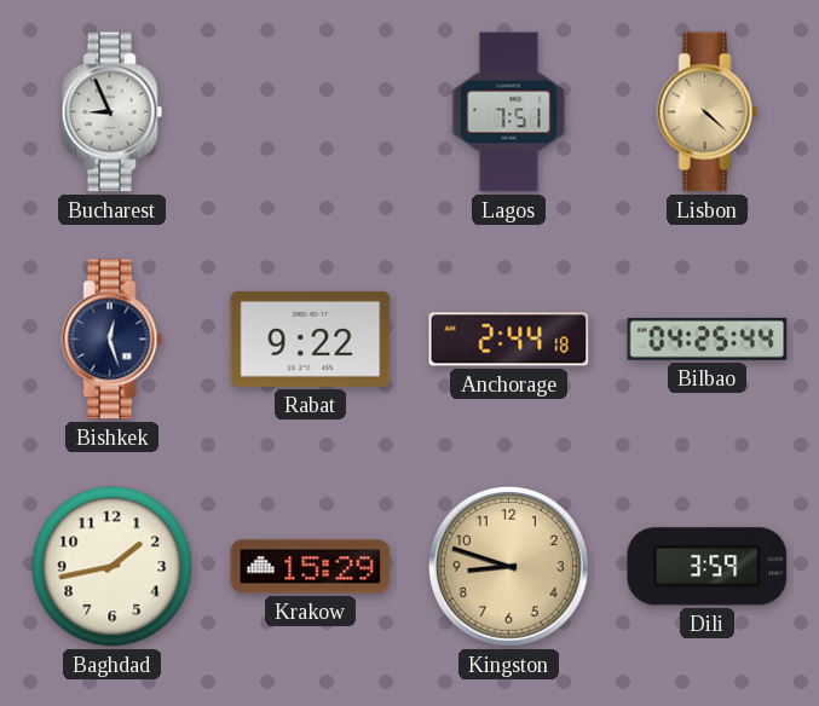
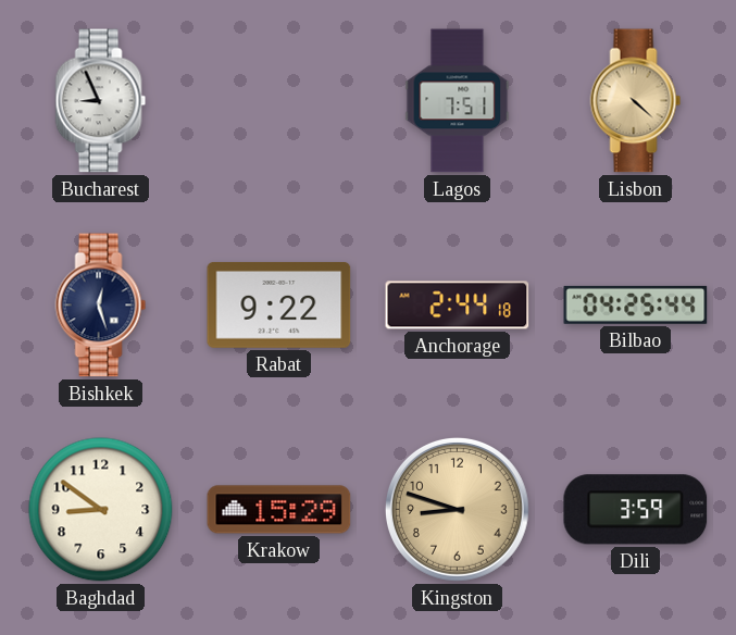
Baghdad: 1:43 -> 8:51
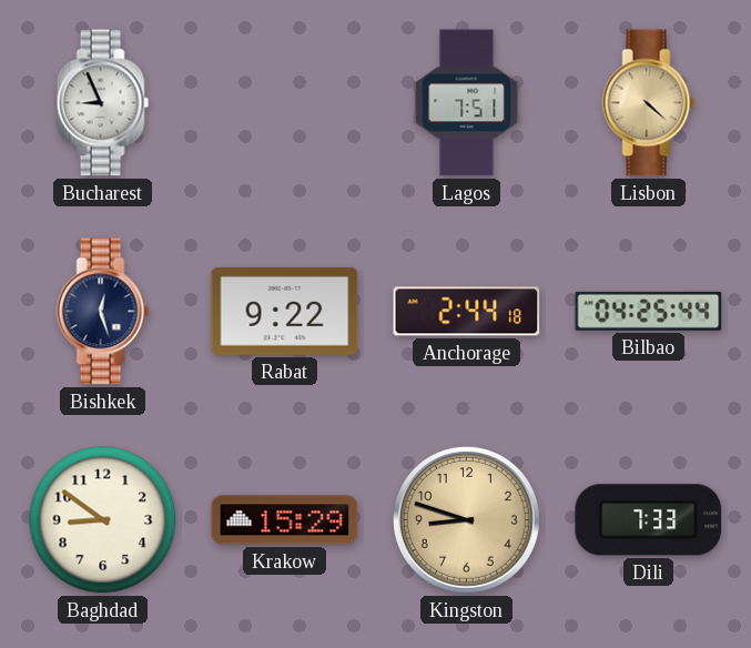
Dili: 3:59 -> 7:33
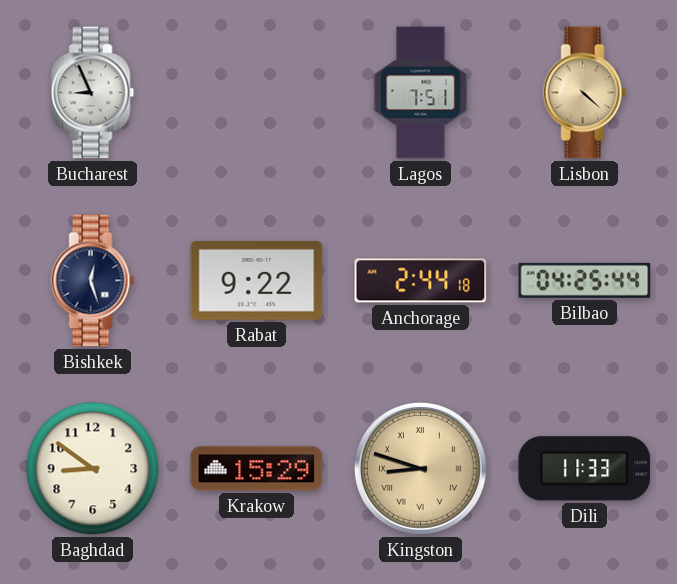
Kingston numerals: Arabic -> Roman
Dili: 7:33 -> 11:33
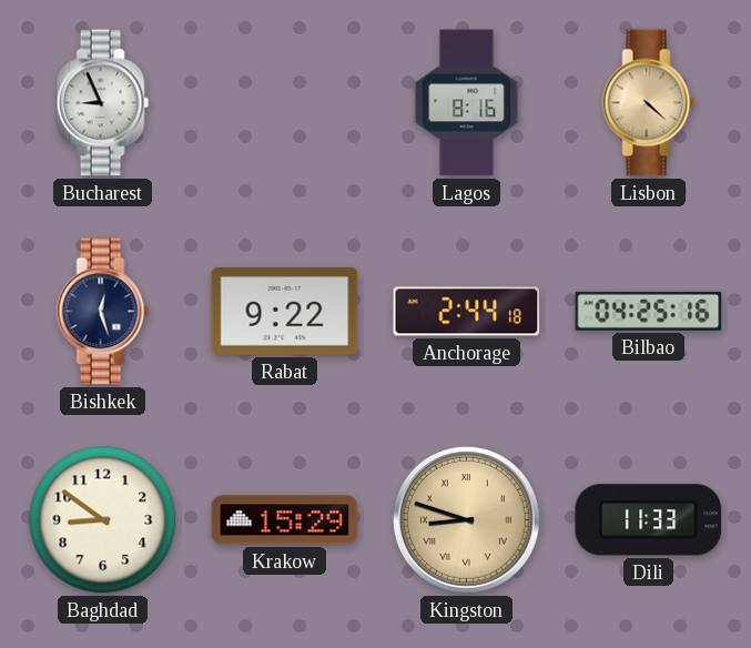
Lagos: 7:51 -> 8:16
Bilbao: 04:25:44 -> 04:25:16
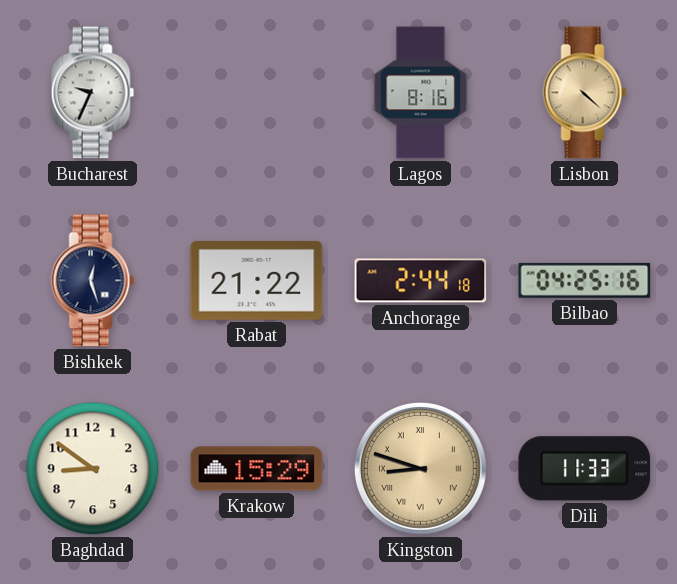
Bucharest: 8:56 -> 9:34
Rabat: 9:22 -> 21:22
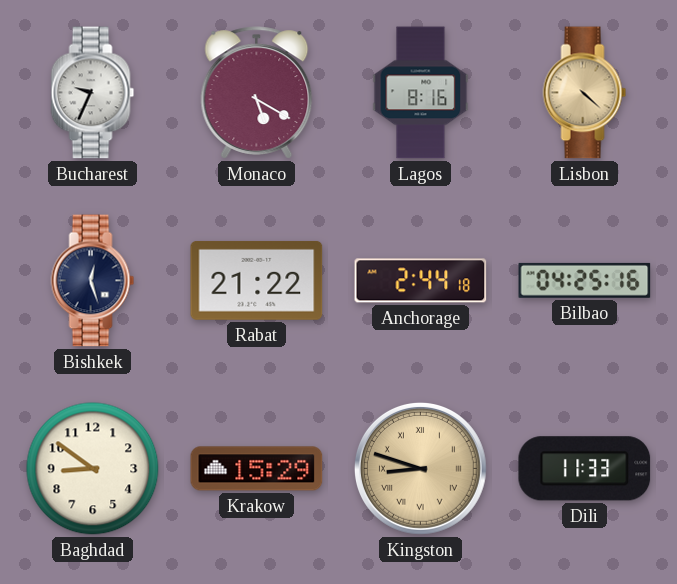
Monaco: none -> 5:20
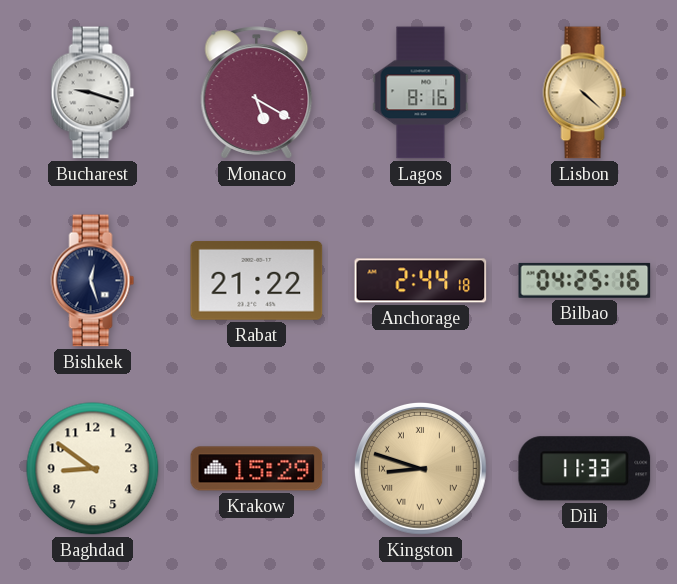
Bucharest: 9:34 -> 9:18
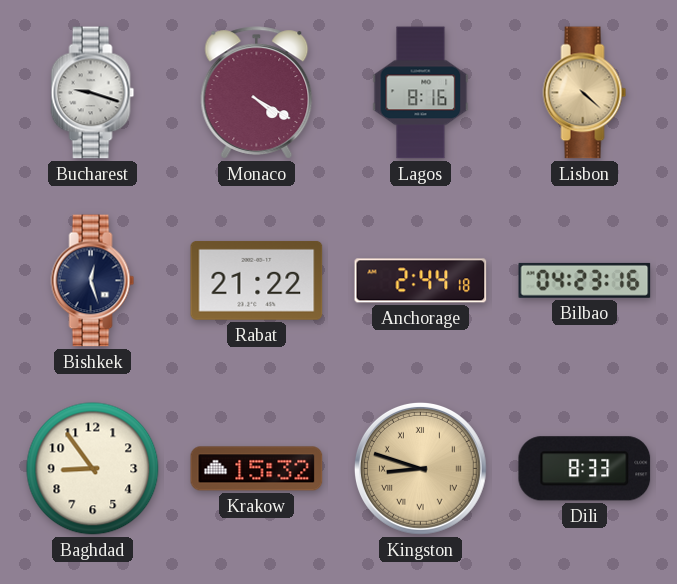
Monaco: 5:20 -> 4:20
Bilbao: 04:25 -> 04:23
Baghdad: 8:51 -> 8:54
Krakow: 15:29 -> 15:32
Dili: 11:33 -> 8:33
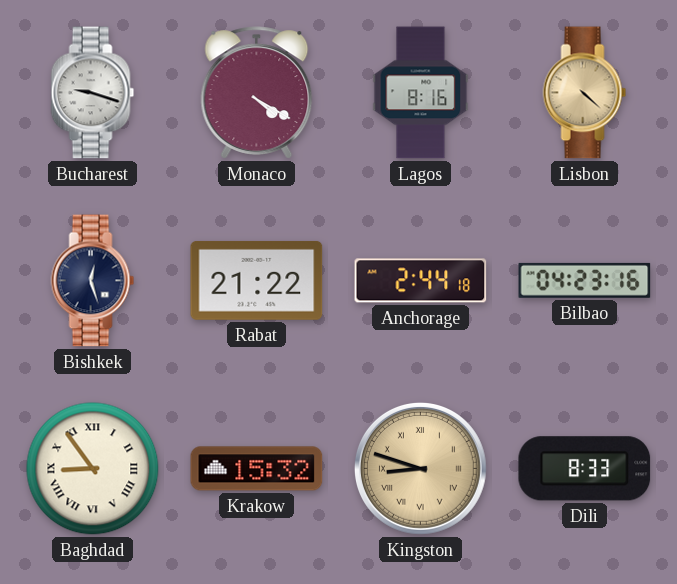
Baghdad numerals: Arabic -> Roman
